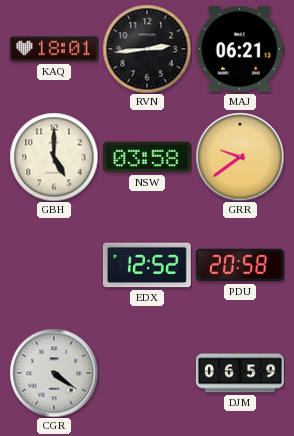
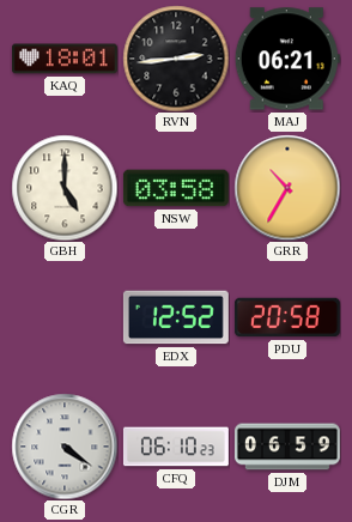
GRR: 9:39 -> 10:35
CFQ: none -> 06:10
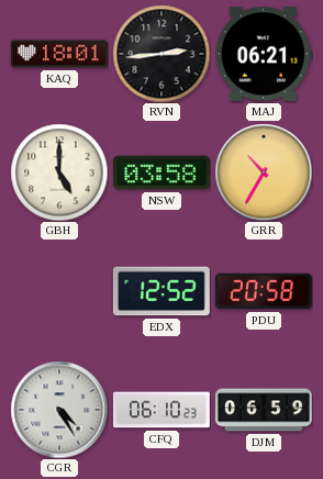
CGR: 4:21 -> 4:25
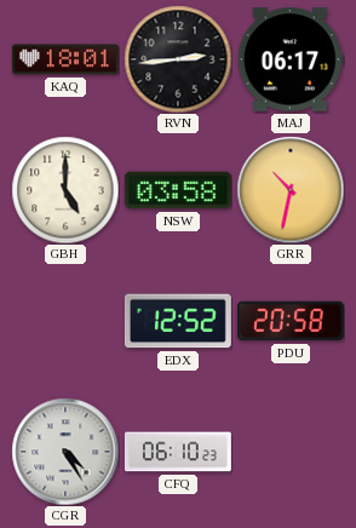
MAJ: 06:21 -> 06:17
GRR: 10:35 -> 10:32
DJM: 06:59 -> none
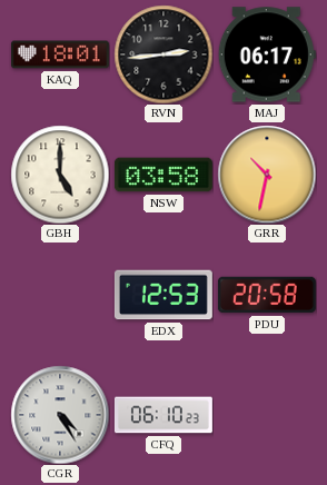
EDX: 12:52 -> 12:53
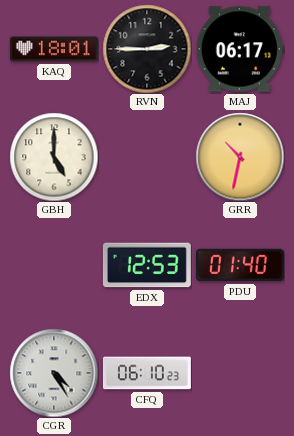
RVN: 2:44 -> 2:45
NSW: 03:58 -> none
PDU: 20:58 -> 01:40
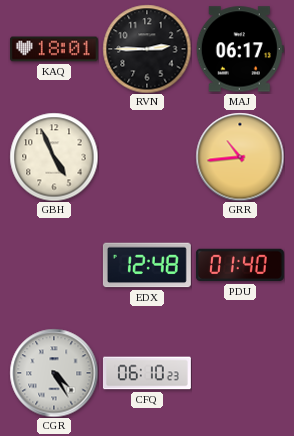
GBH: 5:00 -> 4:56
GRR: 10:32 -> 10:44
EDX: 12:53 -> 12:48
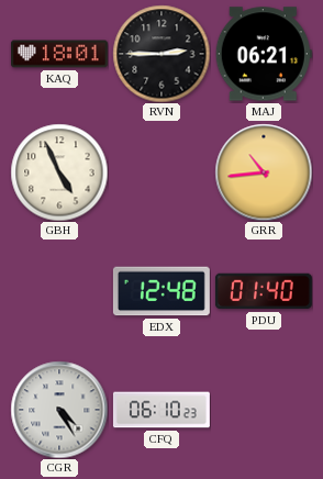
MAJ: 06:17 -> 06:21
